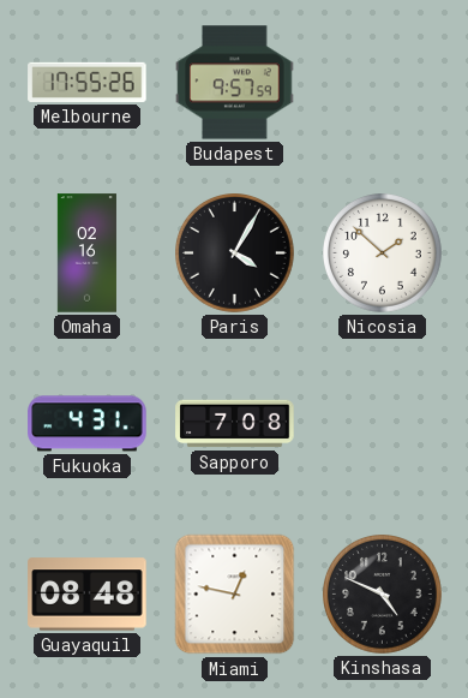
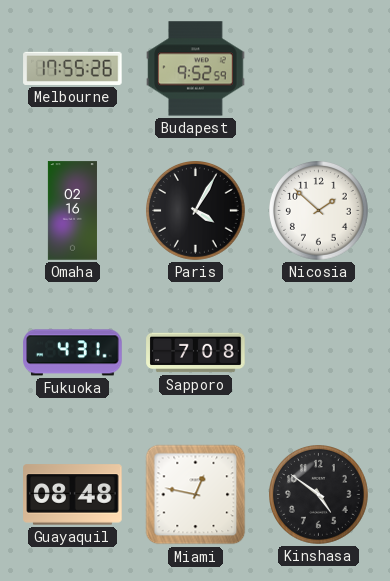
Budapest: 9:57 -> 9:52
Kinshasa: 4:49 -> 4:51
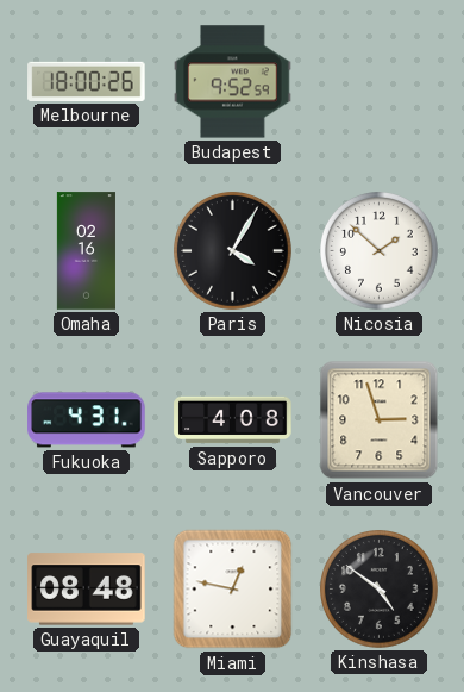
Melbourne: 17:55 -> 18:00
Sapporo: 7:08 -> 4:08
Vancouver: none -> 2:57
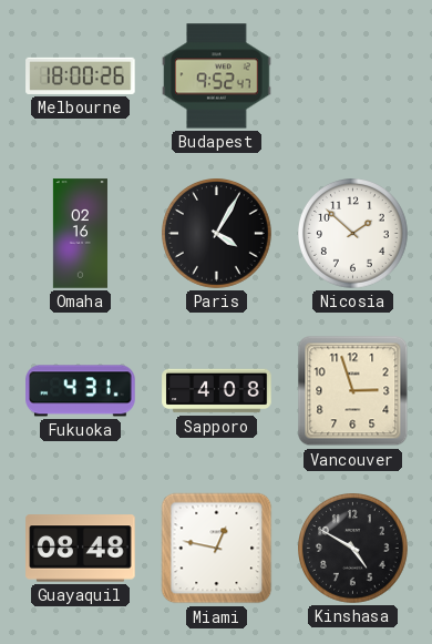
Budapest: 9:52:59 -> 9:52:47
Kinshasa: 4:51 -> 4:50
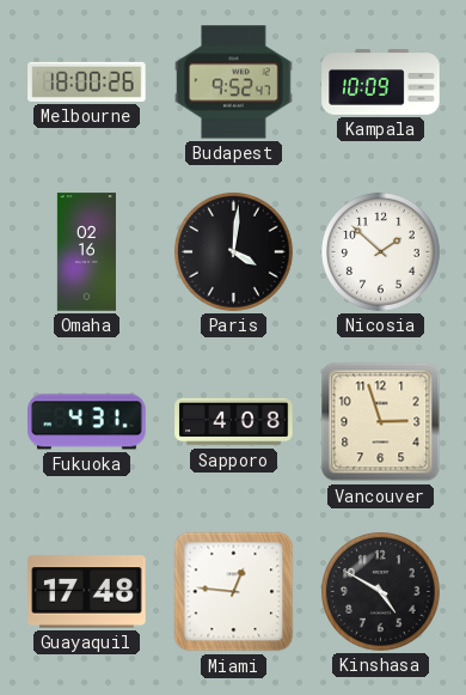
Kampala: none -> 10:09
Paris: 4:05 -> 4:01
Guayaquil: 08:48 -> 17:48
Miami: 12:47 -> 12:46
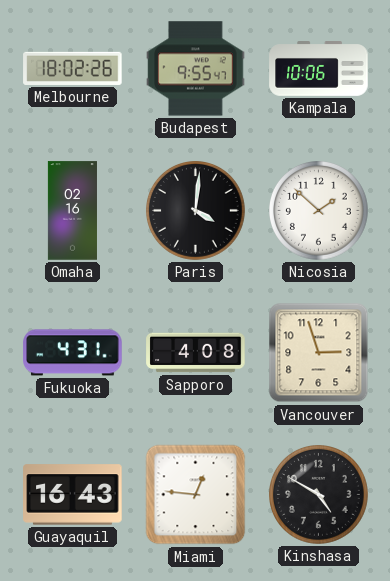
Melbourne: 18:00 -> 18:02
Budapest: 9:52 -> 9:55
Kampala: 10:09 -> 10:06
Guayaquil: 17:48 -> 16:43
